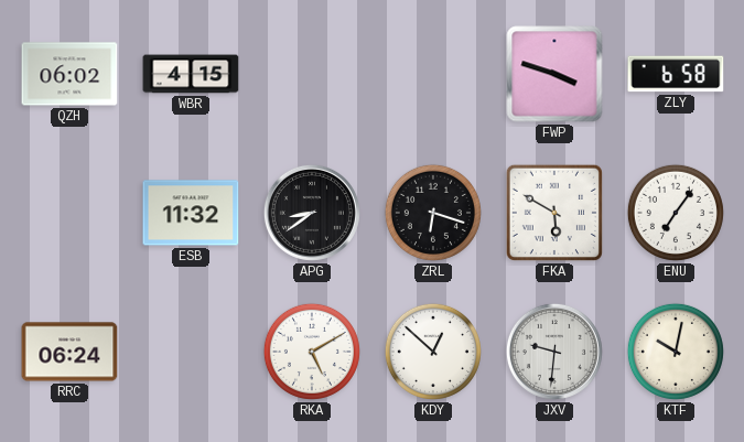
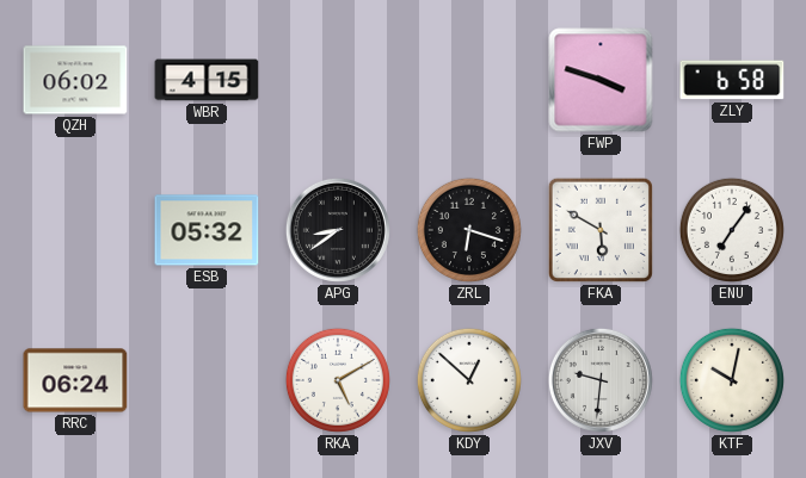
ESB: 11:32 -> 05:32
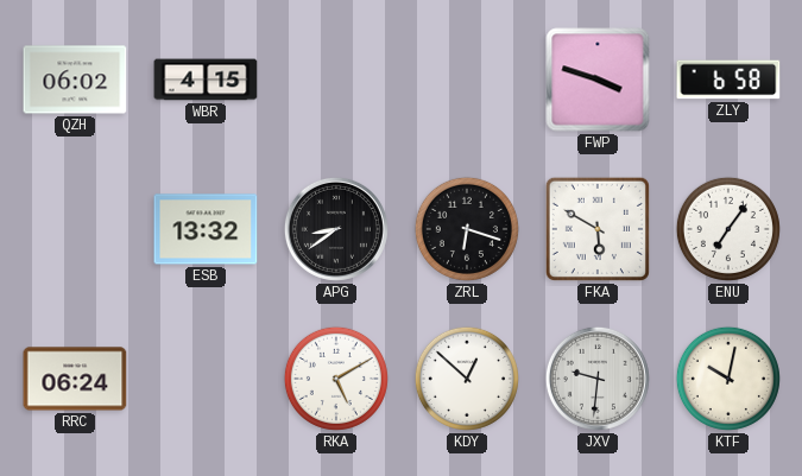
ESB: 05:32 -> 13:32
